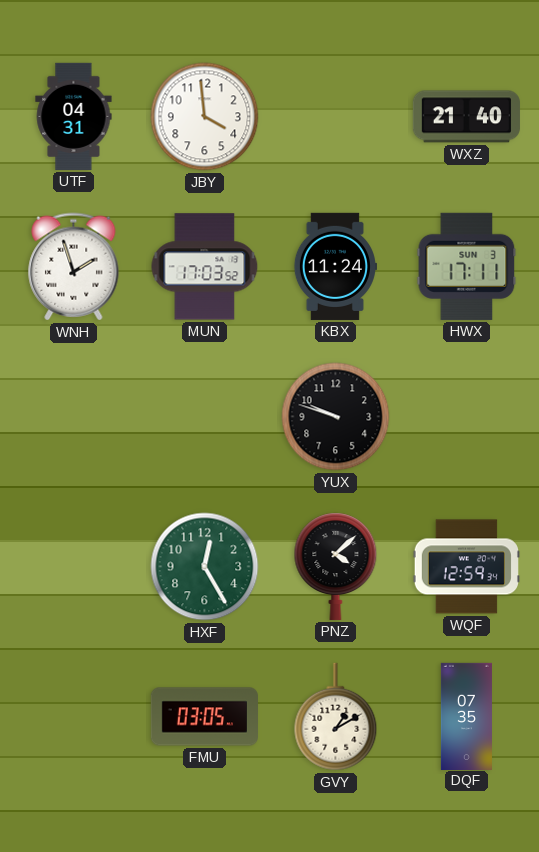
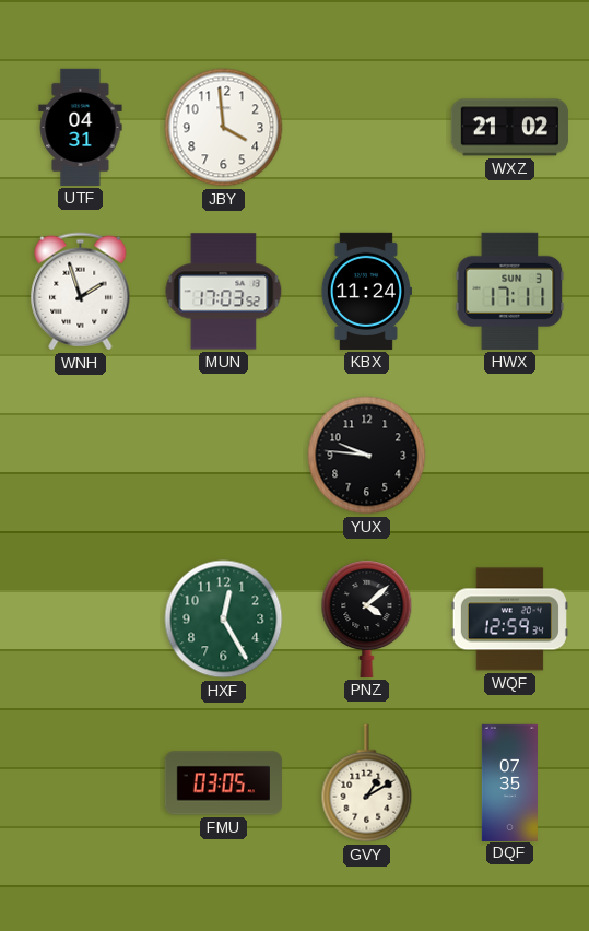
WXZ: 21:40 -> 21:02
YUX: 9:48 -> 9:46
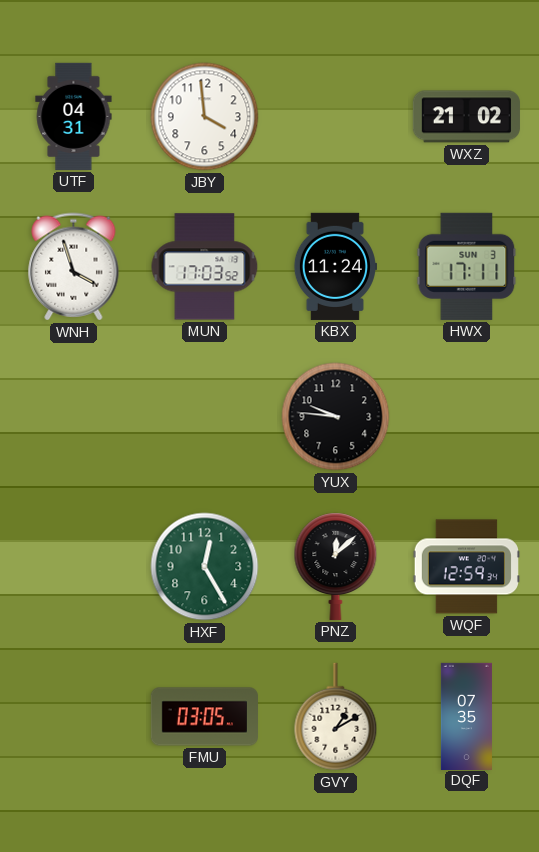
WNH: 1:57 -> 3:57
PNZ: 4:08 -> 12:08
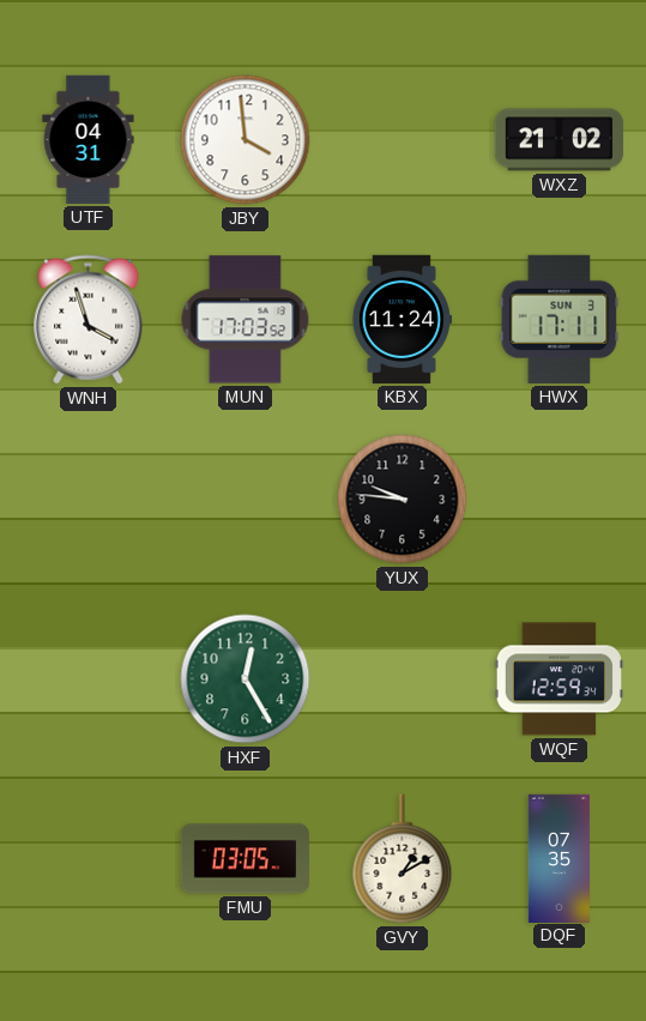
PNZ: 12:08 -> none
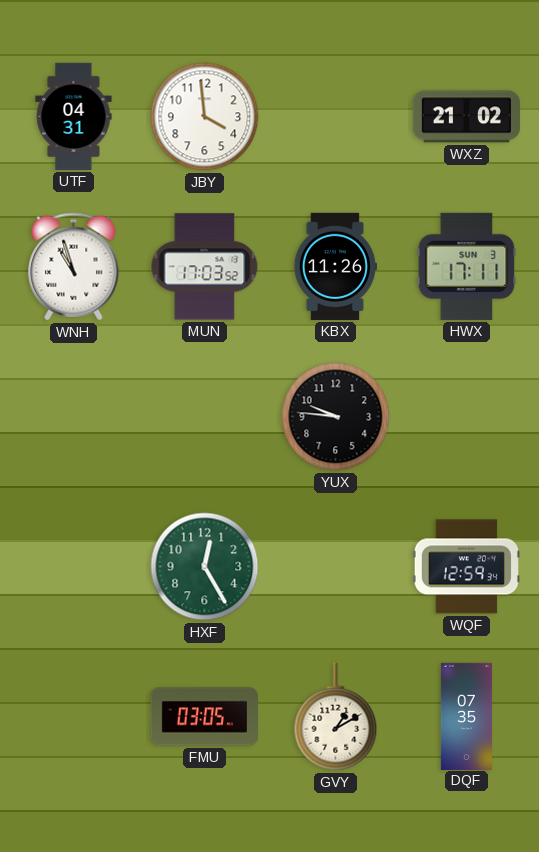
WNH: 3:57 -> 10:57
KBX: 11:24 -> 11:26
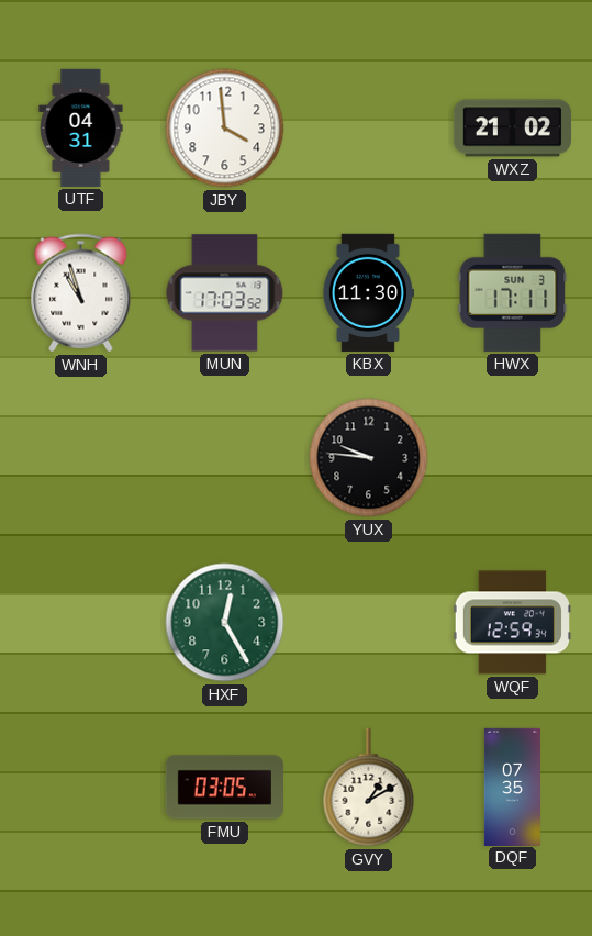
KBX: 11:26 -> 11:30
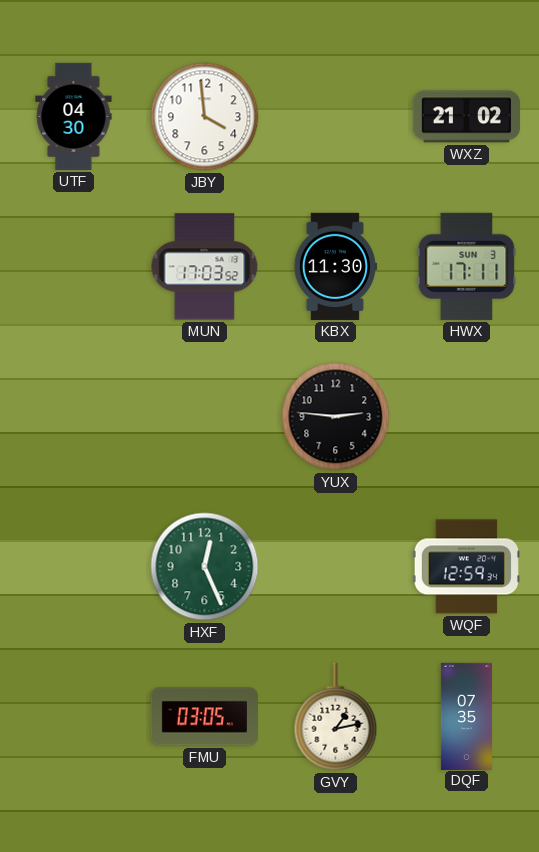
UTF: 04:31 -> 04:30
WNH: 10:57 -> none
YUX: 9:46 -> 2:46
HXF: 12:25 -> 12:26
GVY: 1:10 -> 1:13
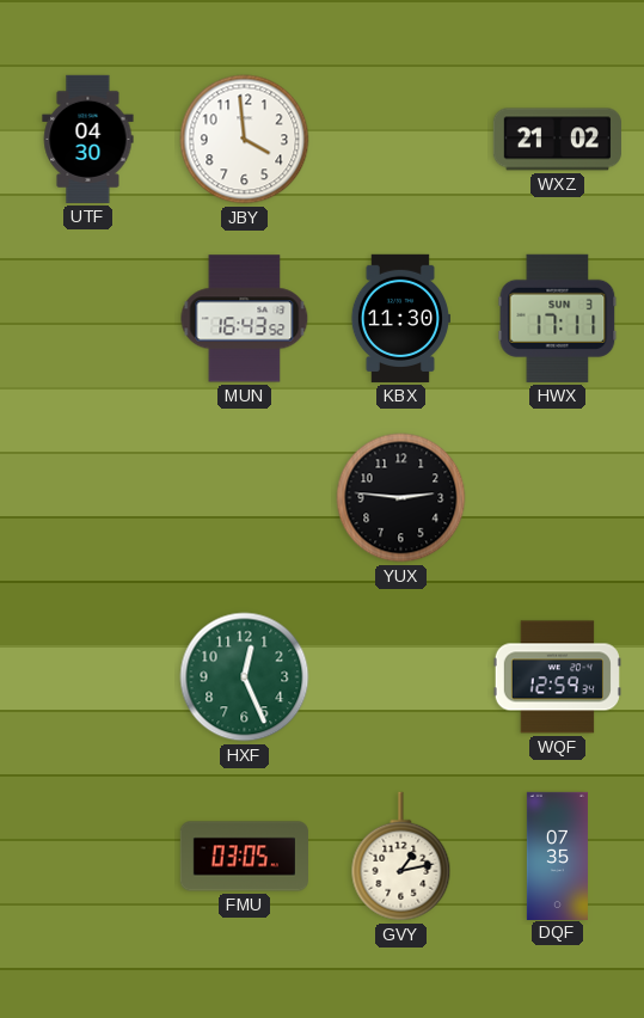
MUN: 17:03 -> 16:43
